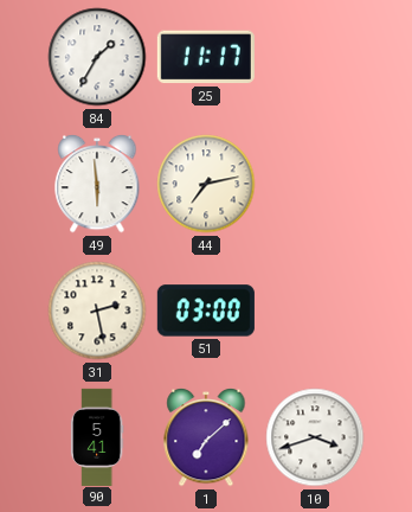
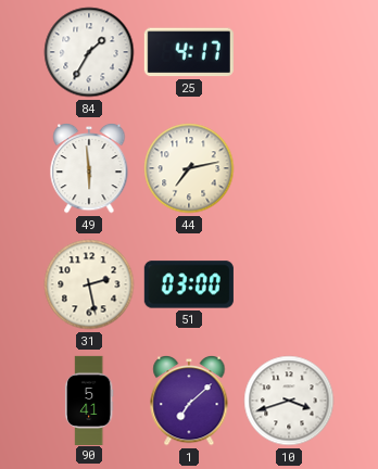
25: 11:17 -> 4:17
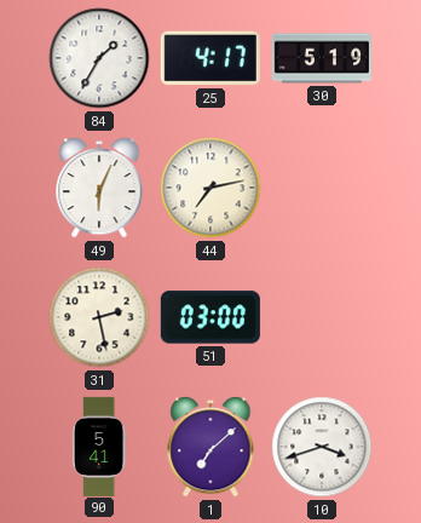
30: none -> 5:19
49: 5:59 -> 6:04
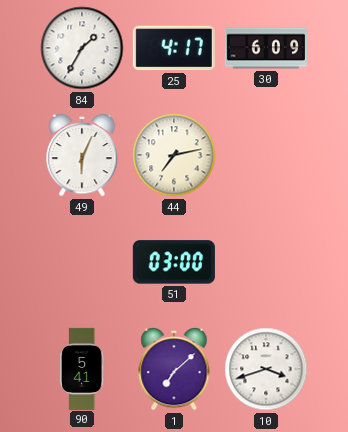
30: 5:19 -> 6:09
31: 2:28 -> none
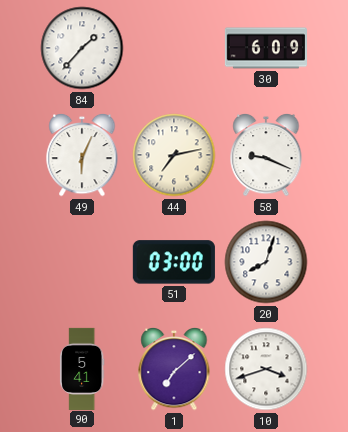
84: 1:35 -> 1:37
25: 4:17 -> none
58: none -> 9:19
20: none -> 8:03
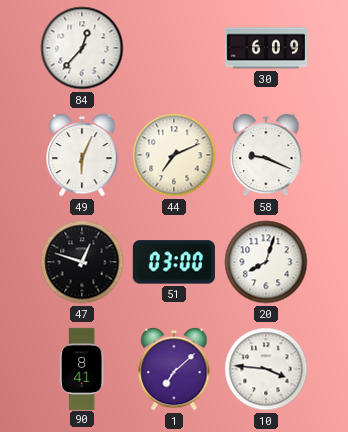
84: 1:37 -> 12:37
44: 7:13 -> 7:11
47: none -> 12:48
90: 5:41 -> 8:41
10: 3:42 -> 3:46
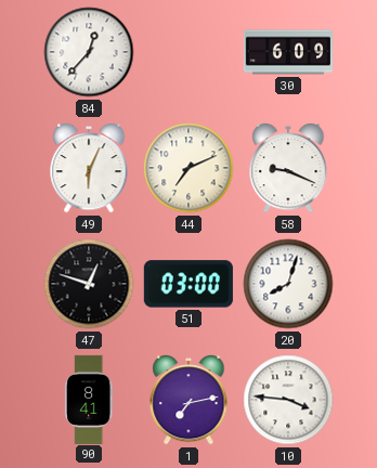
1: 7:08 -> 7:13
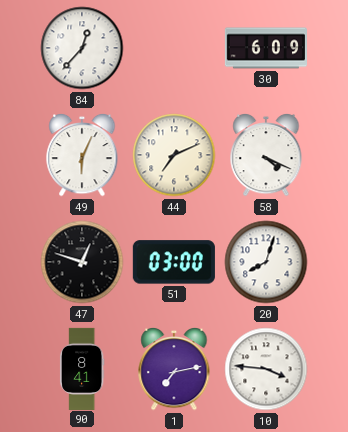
58: 9:19 -> 4:19
